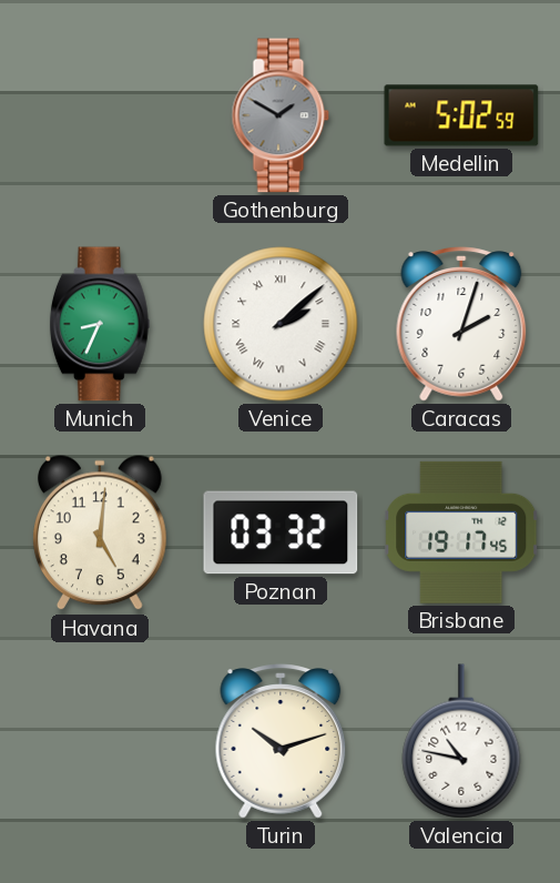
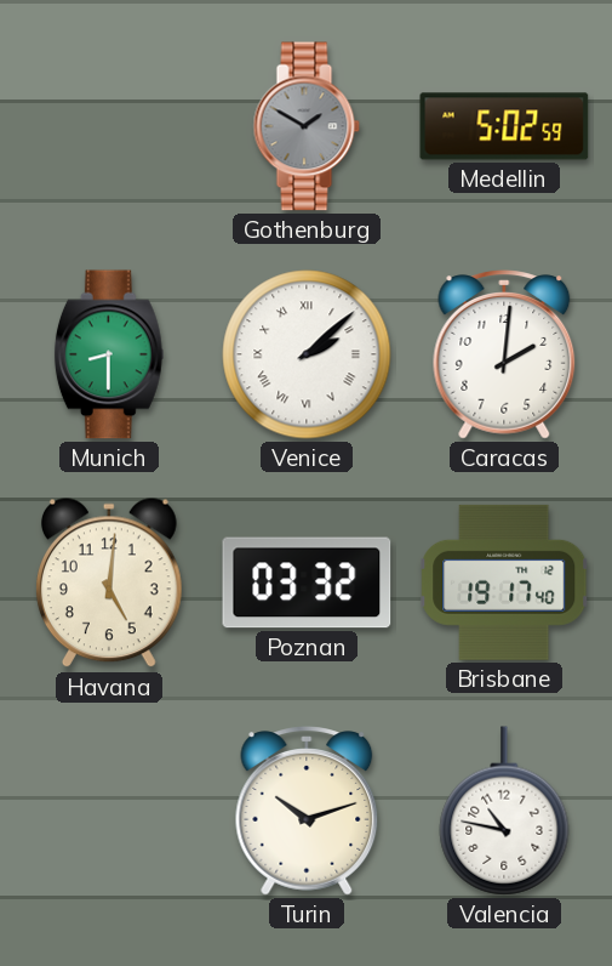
Munich: 8:34 -> 8:30
Caracas: 2:03 -> 2:01
Brisbane: 19:17:45 -> 19:17:40
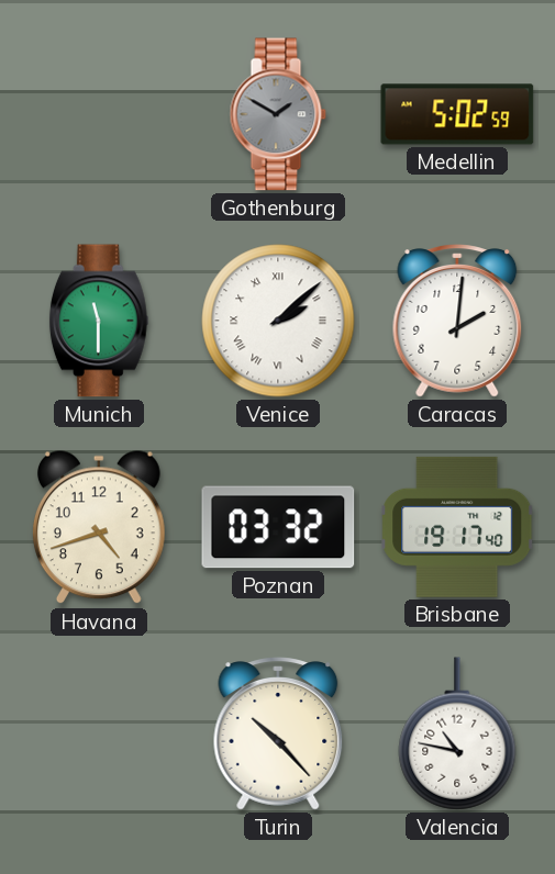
Munich: 8:30 -> 11:30
Havana: 5:01 -> 4:42
Turin: 10:12 -> 10:23
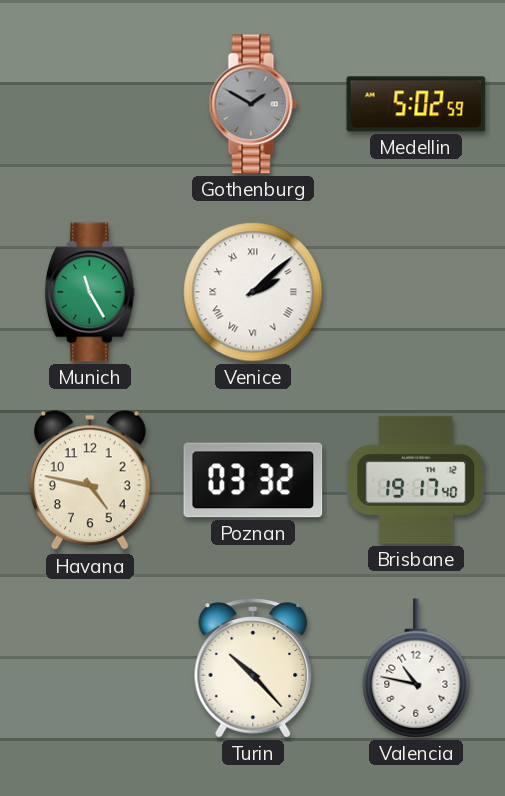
Munich: 11:30 -> 11:25
Caracas: 2:01 -> none
Havana: 4:42 -> 4:47
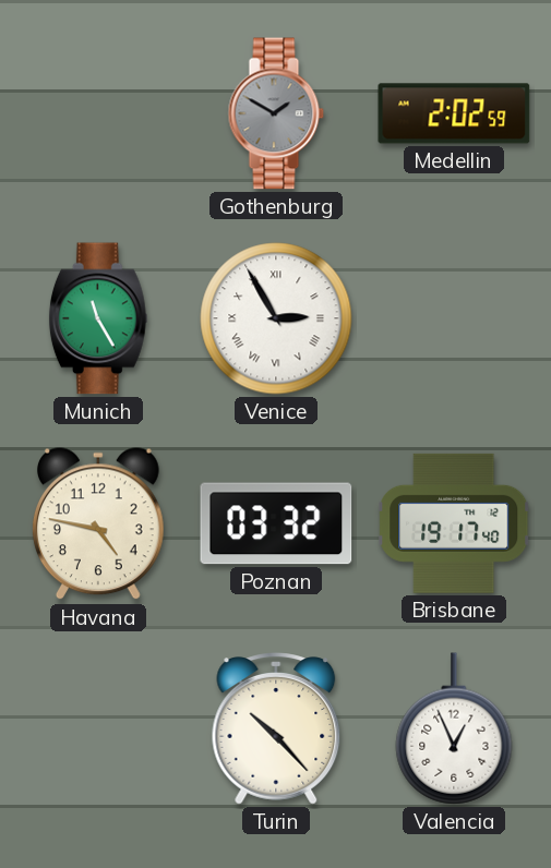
Medellin: 5:02 -> 2:02
Venice: 2:08 -> 2:55
Valencia: 10:47 -> 12:56
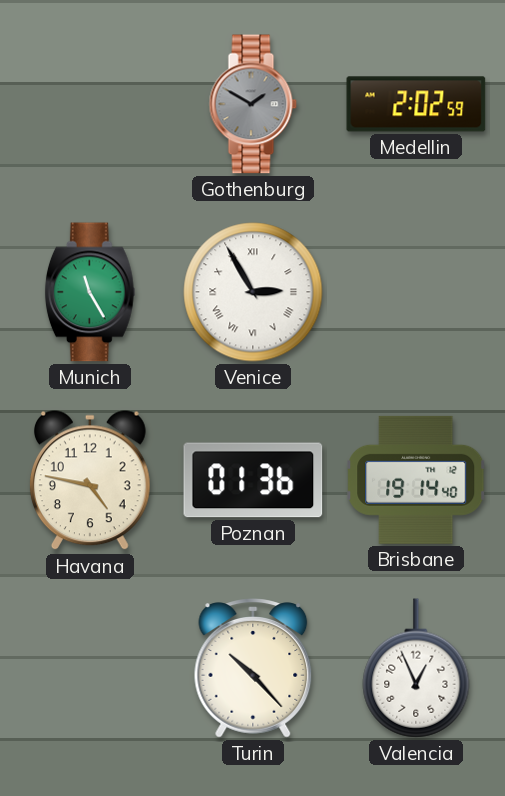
Poznan: 03:32 -> 01:36
Brisbane: 19:17 -> 19:14
